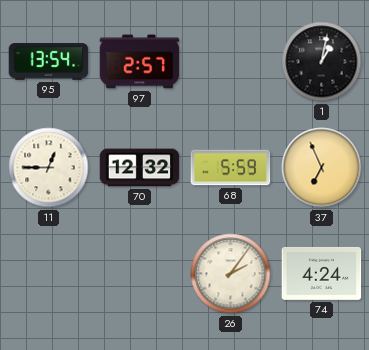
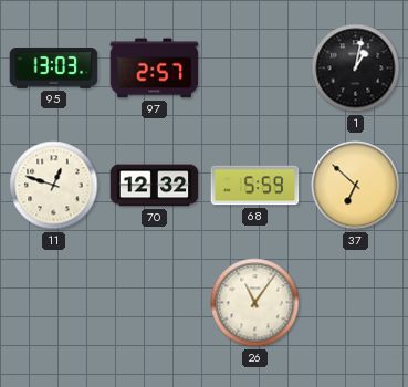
95: 13:54 -> 13:03
11: 12:45 -> 12:48
37: 6:56 -> 6:52
26: 2:06 -> 11:06
74: 4:24 -> none
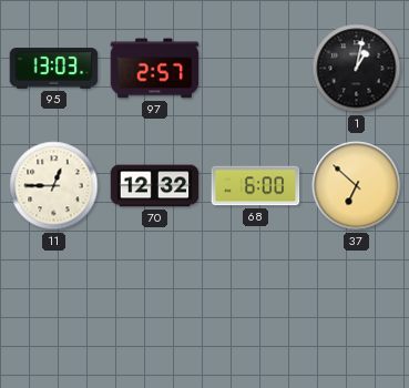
11: 12:48 -> 12:45
68: 5:59 -> 6:00
26: 11:06 -> none
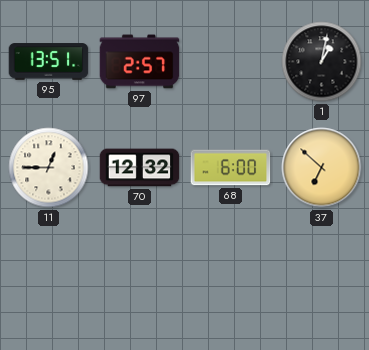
95: 13:03 -> 13:51
